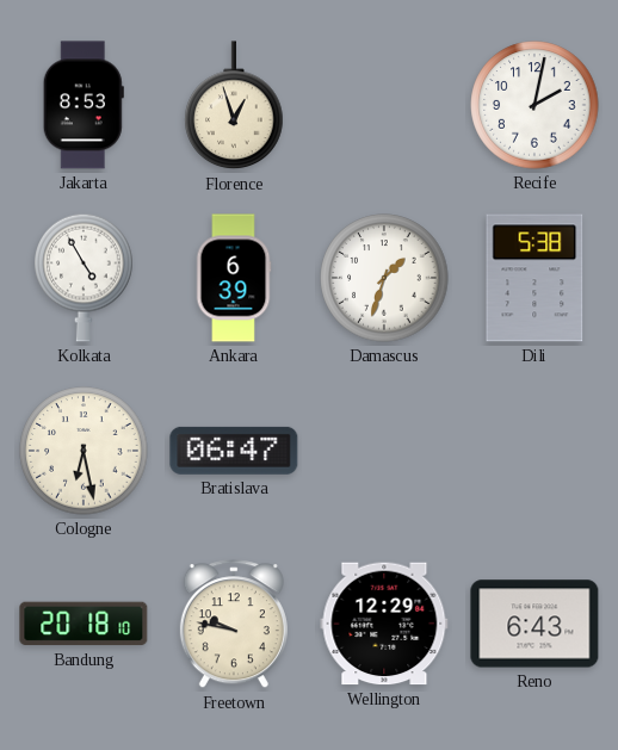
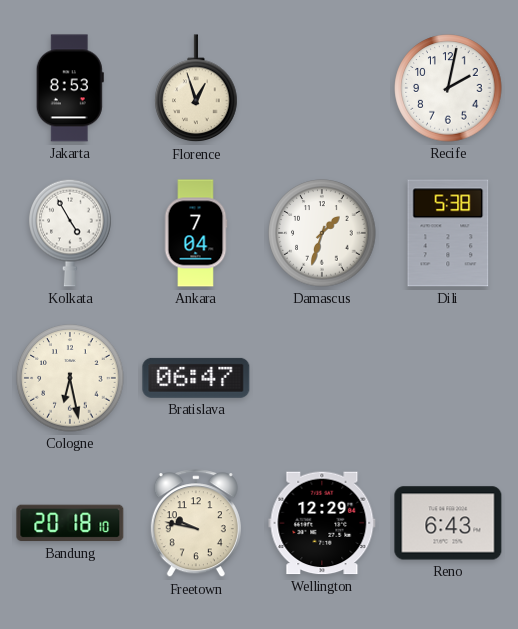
Ankara: 6:39 -> 7:04
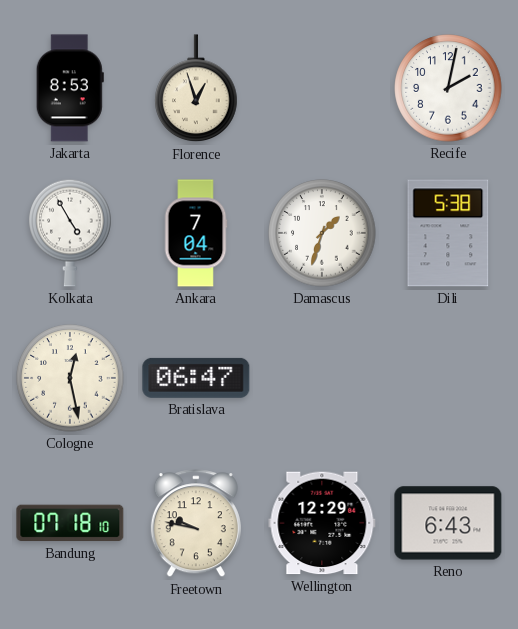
Cologne: 6:28 -> 12:28
Bandung: 20:18 -> 07:18
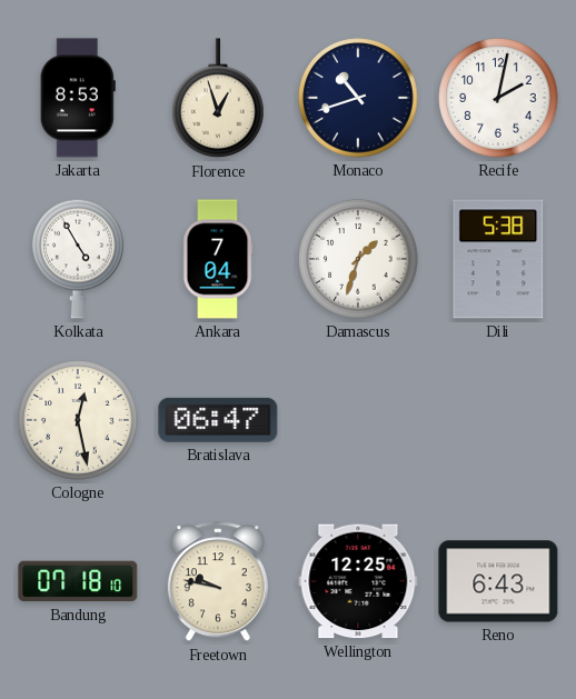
Monaco: none -> 10:42
Wellington: 12:29 -> 12:25
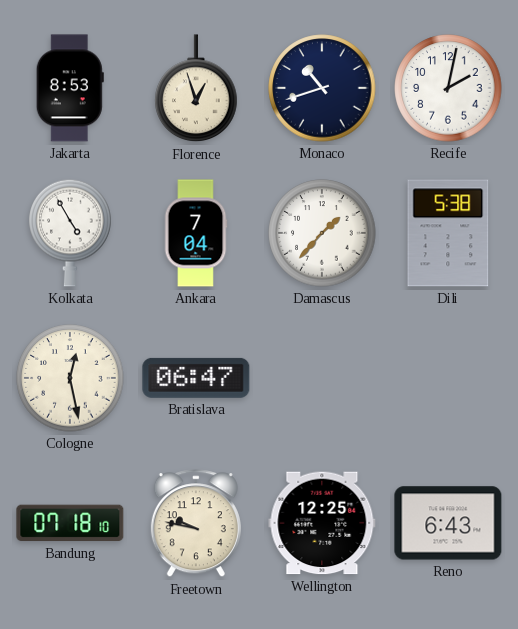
Damascus: 1:33 -> 1:37
